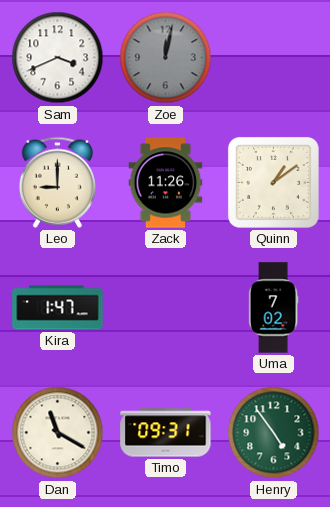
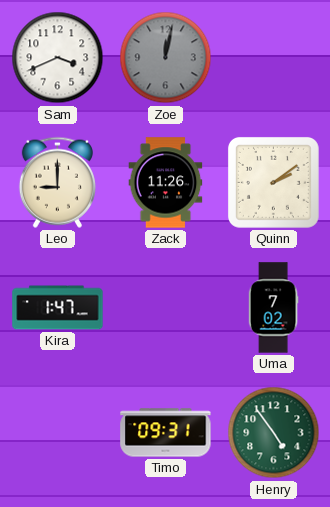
Quinn: 1:09 -> 2:09
Dan: 11:20 -> none
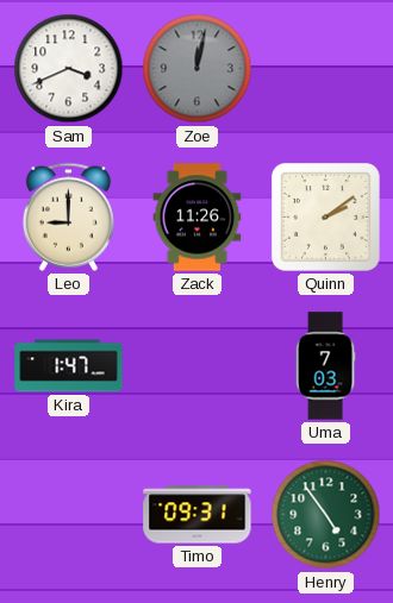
Uma: 7:02 -> 7:03
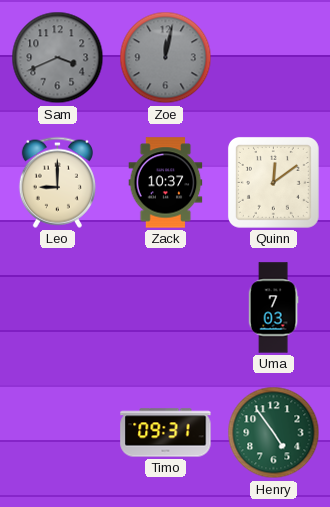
Sam dial: white -> grey
Zack: 11:26 -> 10:37
Quinn: 2:09 -> 12:09
Kira: 1:47 -> none
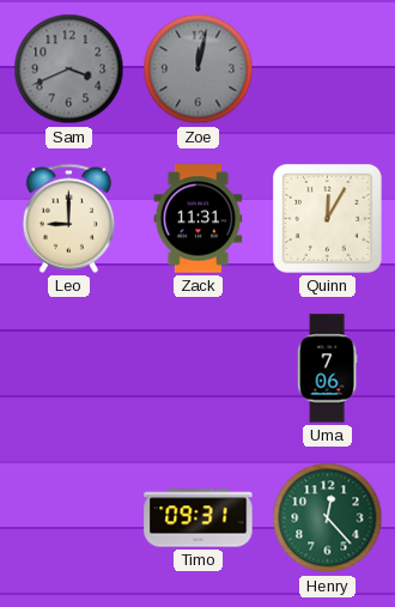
Zack: 10:37 -> 11:31
Quinn: 12:09 -> 12:05
Uma: 7:03 -> 7:06
Henry: 4:54 -> 12:23
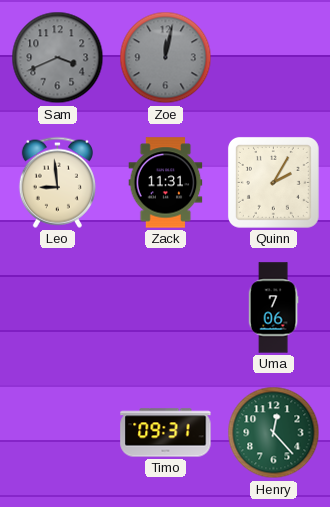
Leo: 9:00 -> 8:59
Quinn: 12:05 -> 2:05
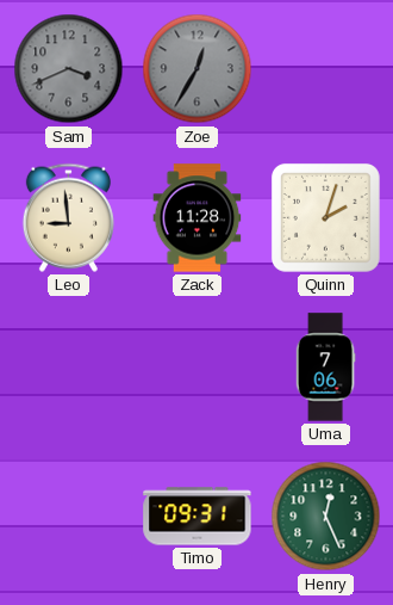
Zoe: 12:02 -> 12:35
Zack: 11:31 -> 11:28
Quinn: 2:05 -> 2:03
Henry: 12:23 -> 12:26
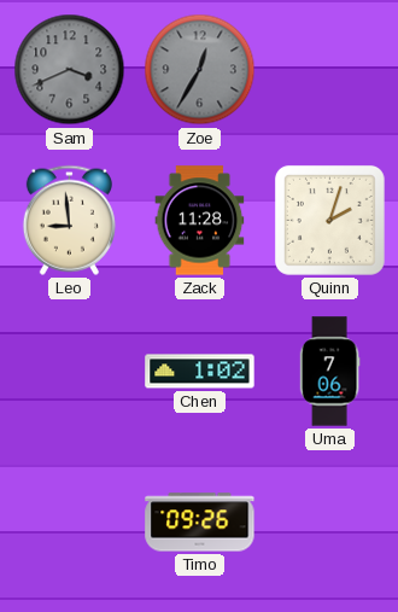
Chen: none -> 1:02
Timo: 09:31 -> 09:26
Henry: 12:26 -> none
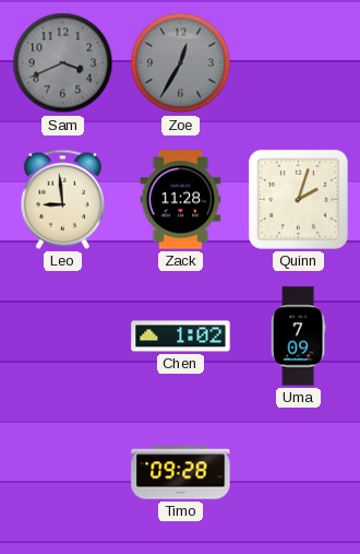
Uma: 7:06 -> 7:09
Timo: 09:26 -> 09:28
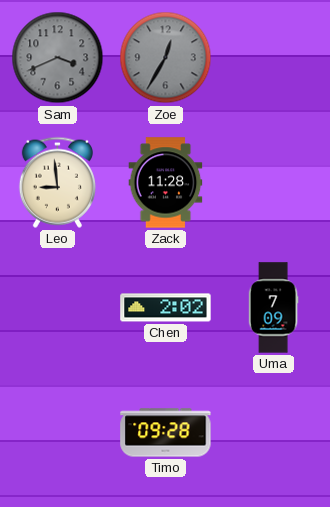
Quinn: 2:03 -> none
Chen: 1:02 -> 2:02
